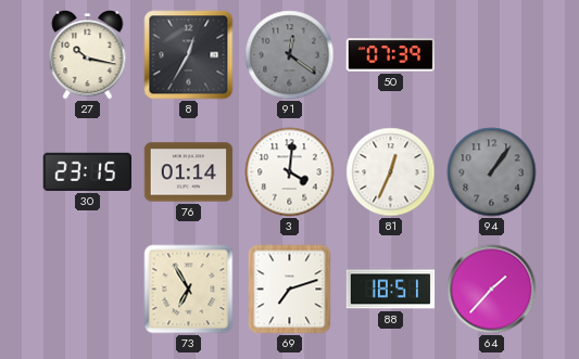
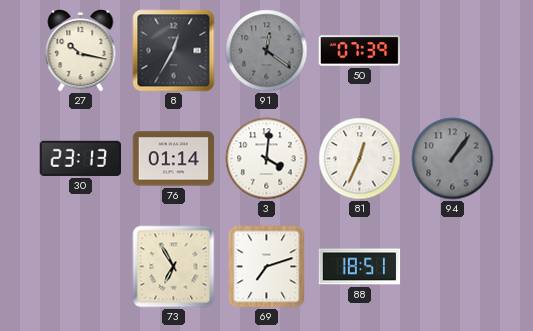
30: 23:15 -> 23:13
64: 1:37 -> none
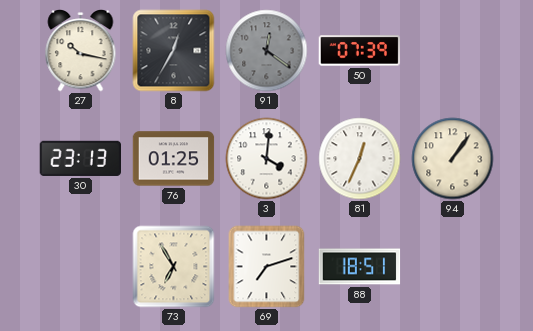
76: 01:14 -> 01:25
94 dial: grey -> cream
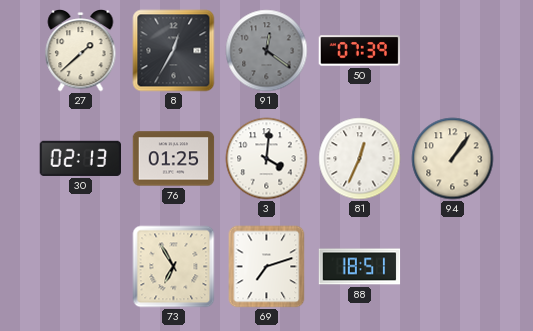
27: 10:17 -> 1:38
30: 23:13 -> 02:13
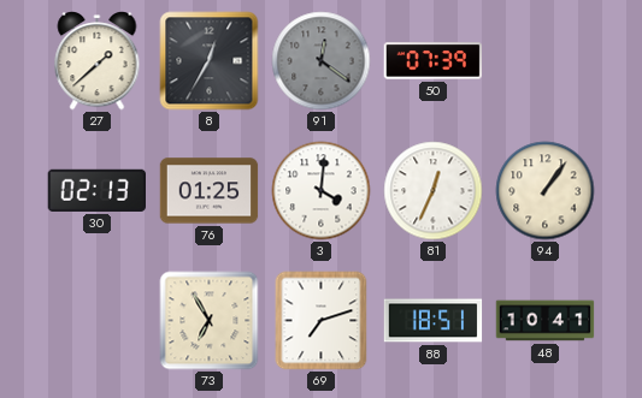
48: none -> 10:41
